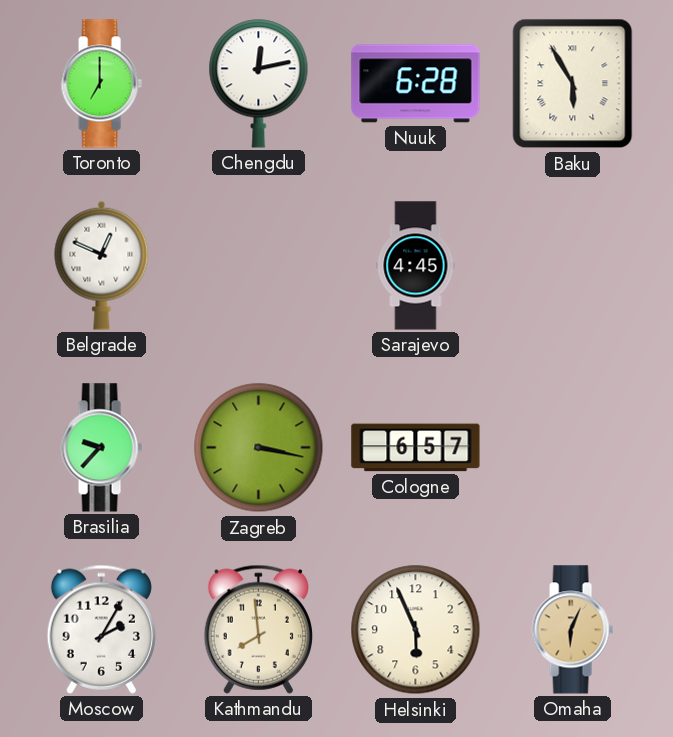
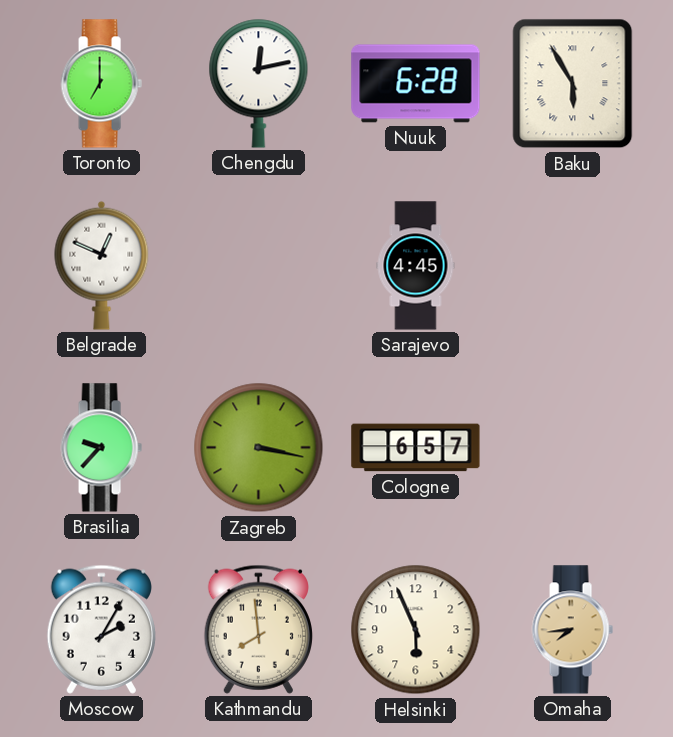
Omaha: 6:04 -> 7:44
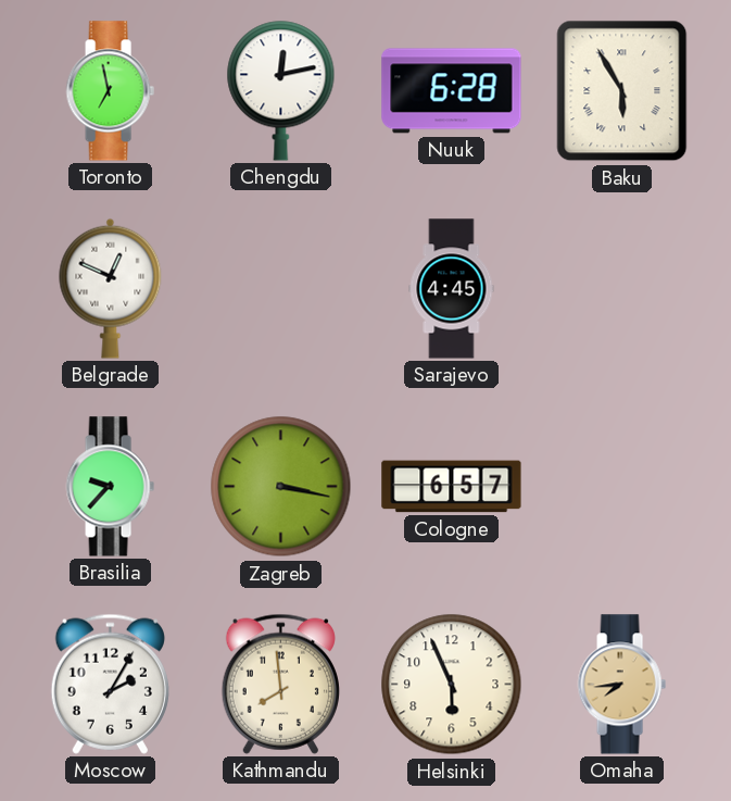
Toronto: 7:00 -> 6:58
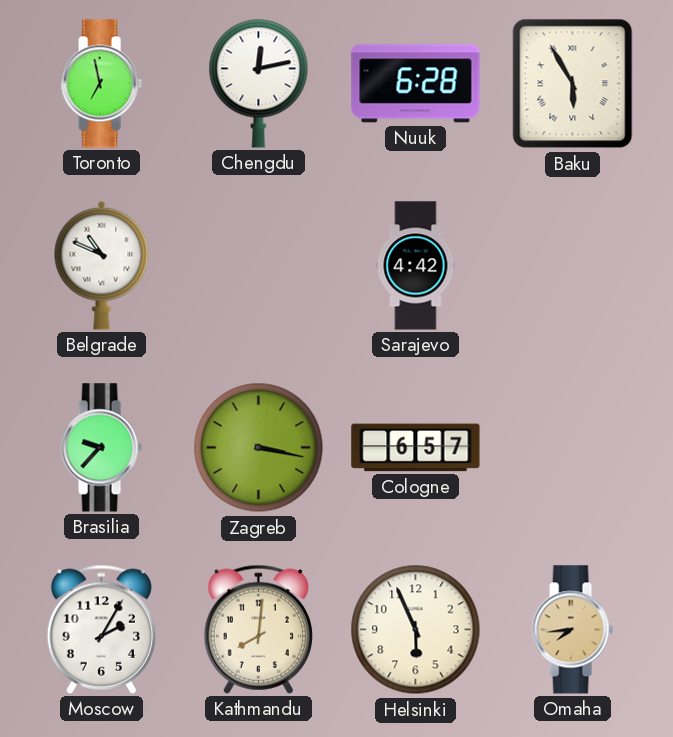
Belgrade: 12:49 -> 10:49
Sarajevo: 4:45 -> 4:42
Kathmandu: 7:59 -> 8:01
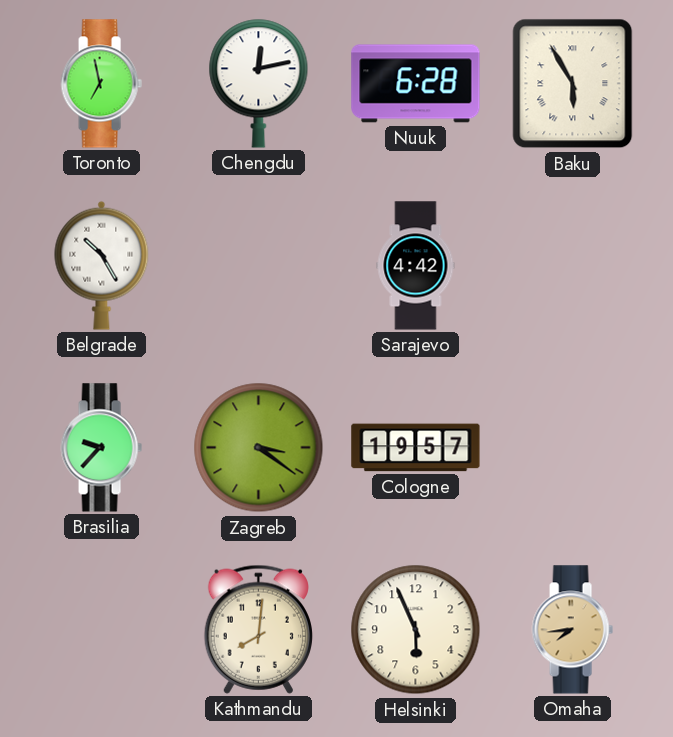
Belgrade: 10:49 -> 10:25
Zagreb: 3:17 -> 3:21
Cologne: 6:57 -> 19:57
Moscow: 2:05 -> none
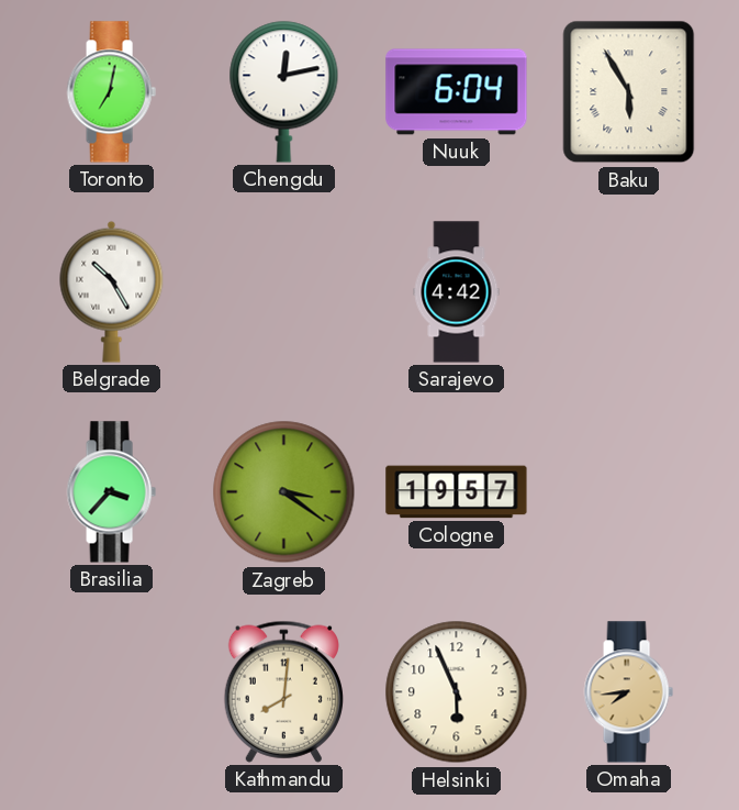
Toronto: 6:58 -> 7:02
Nuuk: 6:28 -> 6:04
Brasilia: 9:37 -> 3:37
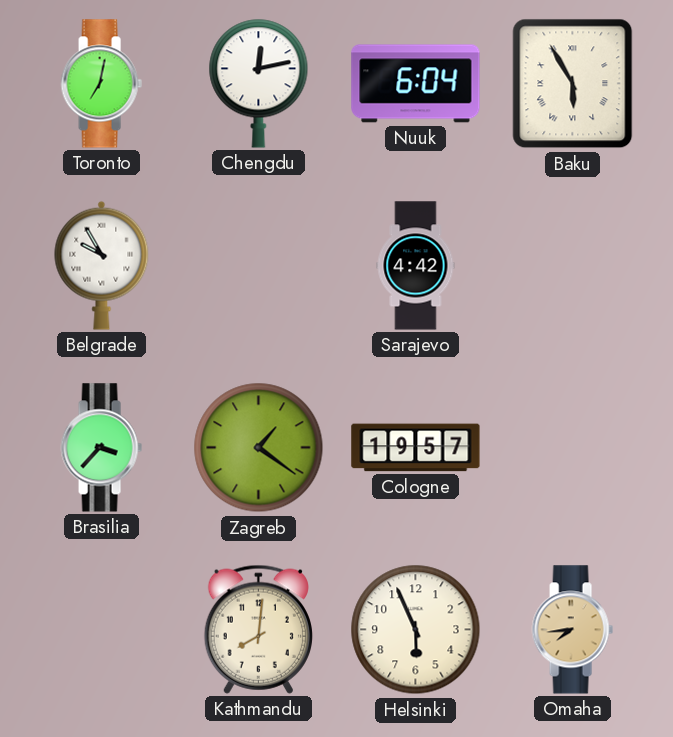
Belgrade: 10:25 -> 9:55
Zagreb: 3:21 -> 1:21
